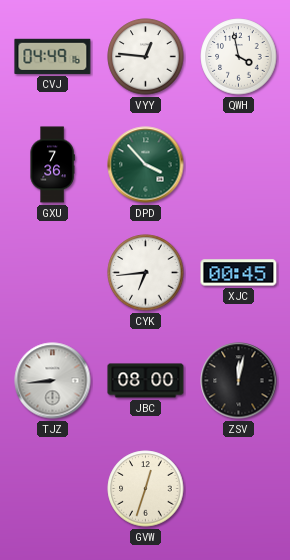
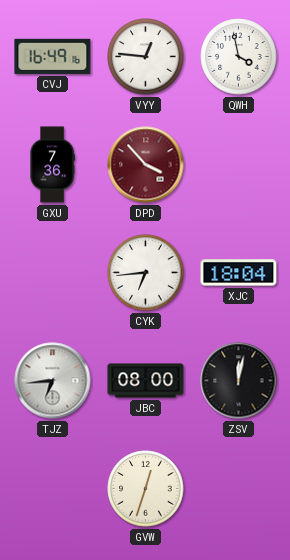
CVJ: 04:49 -> 16:49
DPD dial: green -> burgundy
XJC: 00:45 -> 18:04
TJZ: 8:44 -> 6:44
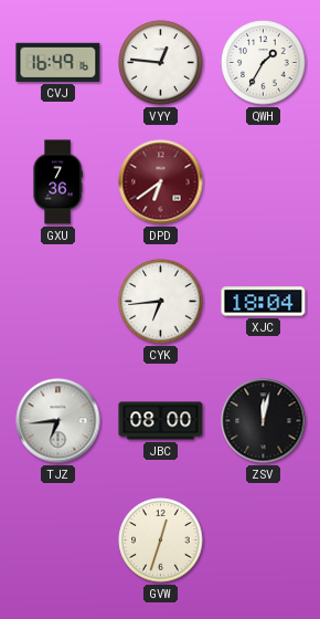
QWH: 3:58 -> 1:35
DPD: 3:53 -> 6:39
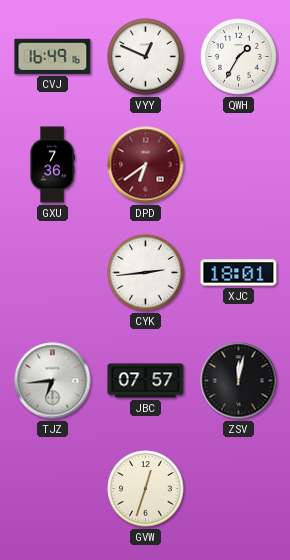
VYY: 12:46 -> 12:49
CYK: 6:44 -> 2:44
XJC: 18:04 -> 18:01
JBC: 08:00 -> 07:57
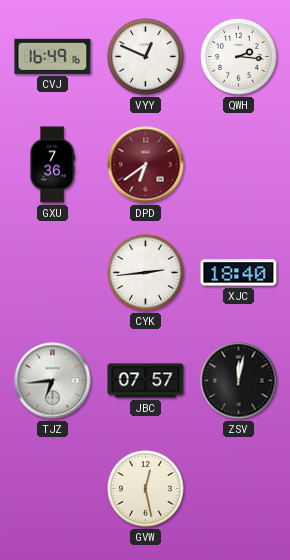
QWH: 1:35 -> 2:16
XJC: 18:01 -> 18:40
GVW: 12:33 -> 12:28
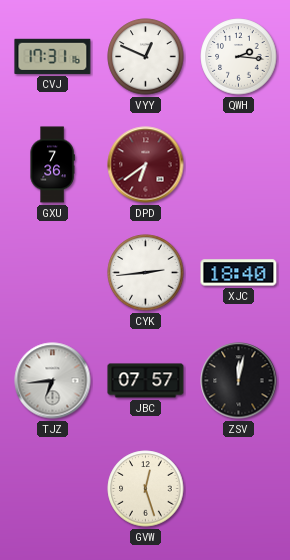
CVJ: 16:49 -> 17:31
GVW: 12:28 -> 12:27
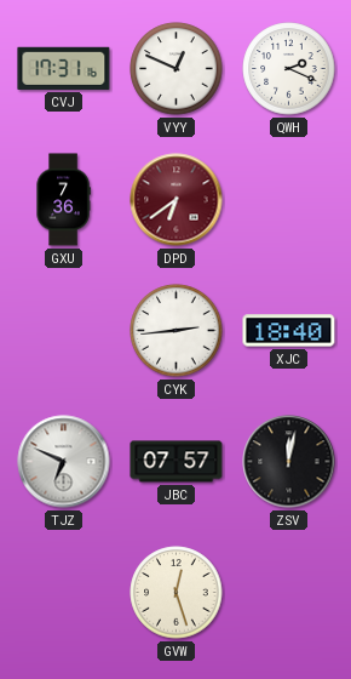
QWH: 2:16 -> 2:19
TJZ: 6:44 -> 6:49
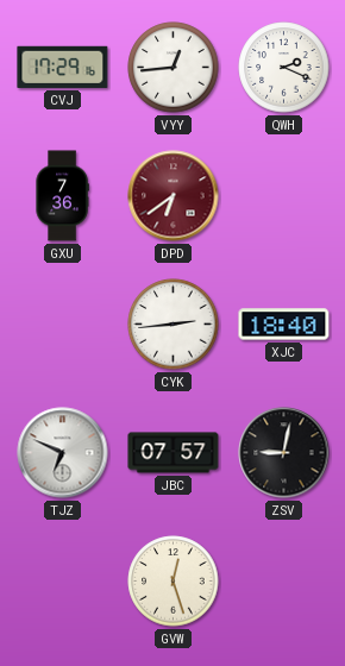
CVJ: 17:31 -> 17:29
VYY: 12:49 -> 12:44
ZSV: 12:02 -> 9:02
